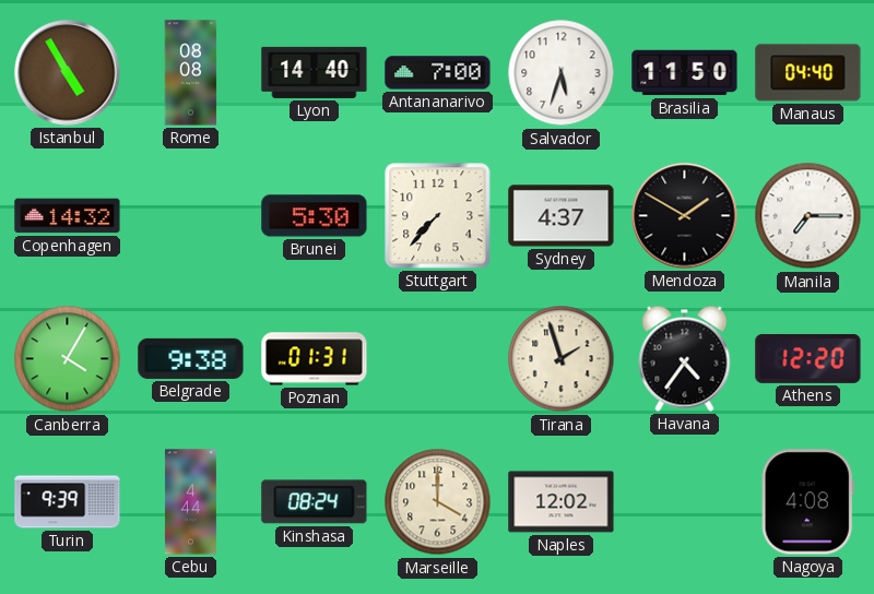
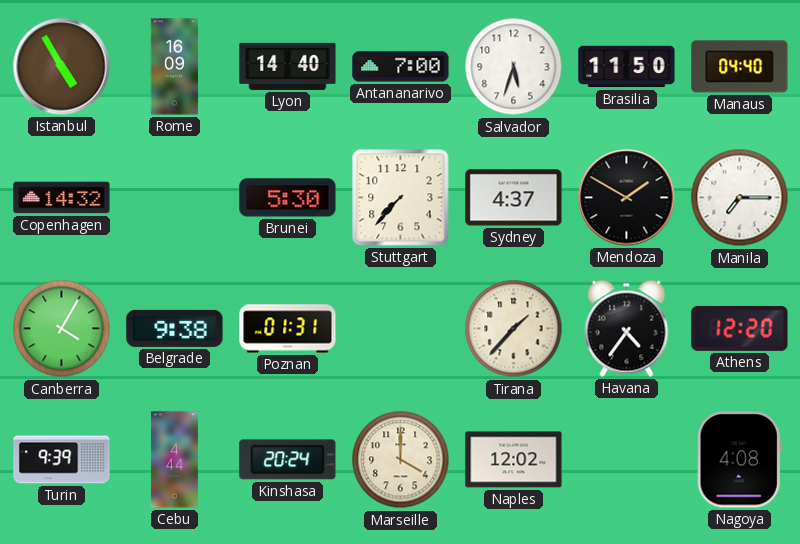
Rome: 08:08 -> 16:09
Tirana: 1:57 -> 1:37
Kinshasa: 08:24 -> 20:24
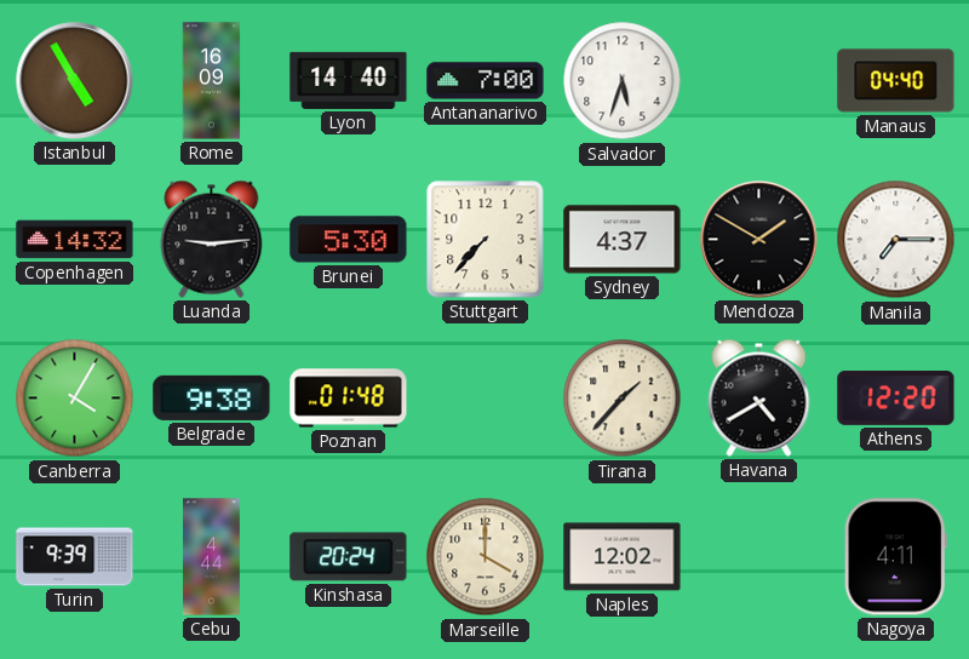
Brasilia: 11:50 -> none
Luanda: none -> 9:14
Poznan: 01:31 -> 01:48
Havana: 4:36 -> 4:40
Nagoya: 4:08 -> 4:11
